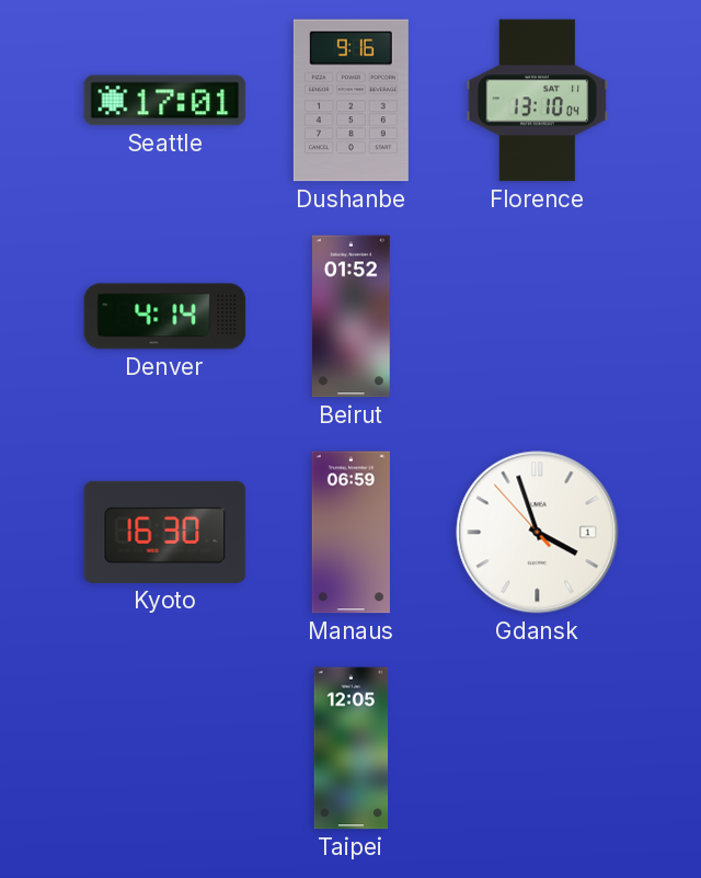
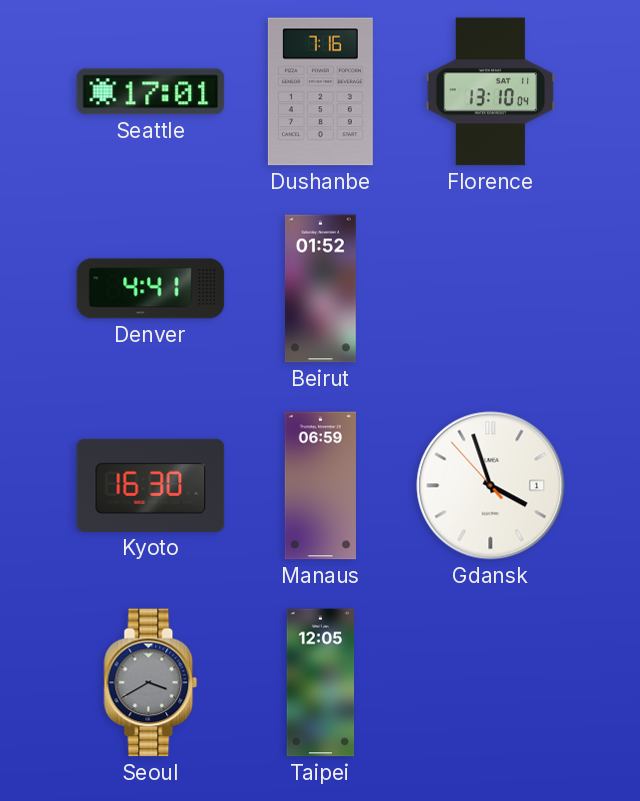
Dushanbe: 9:16 -> 7:16
Denver: 4:14 -> 4:41
Seoul: none -> 3:40
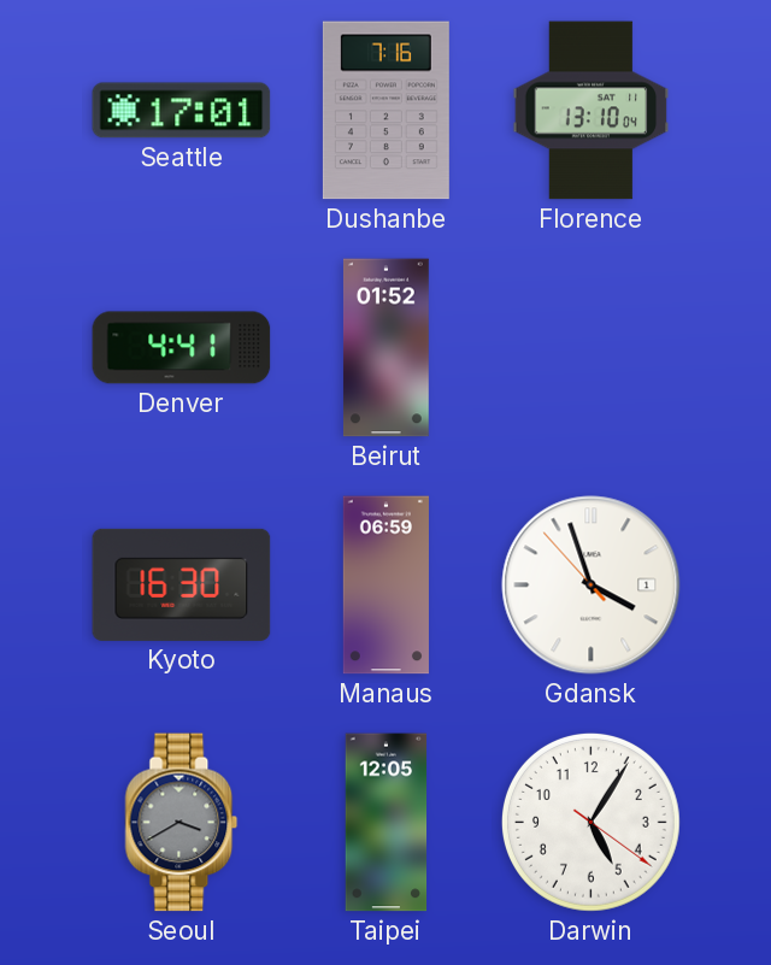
Darwin: none -> 5:05
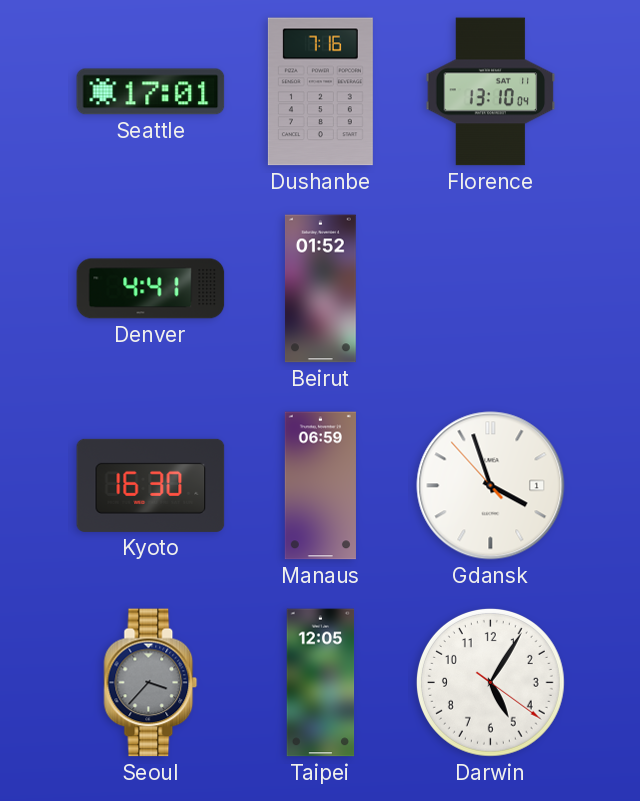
Seoul: 3:40 -> 3:37
